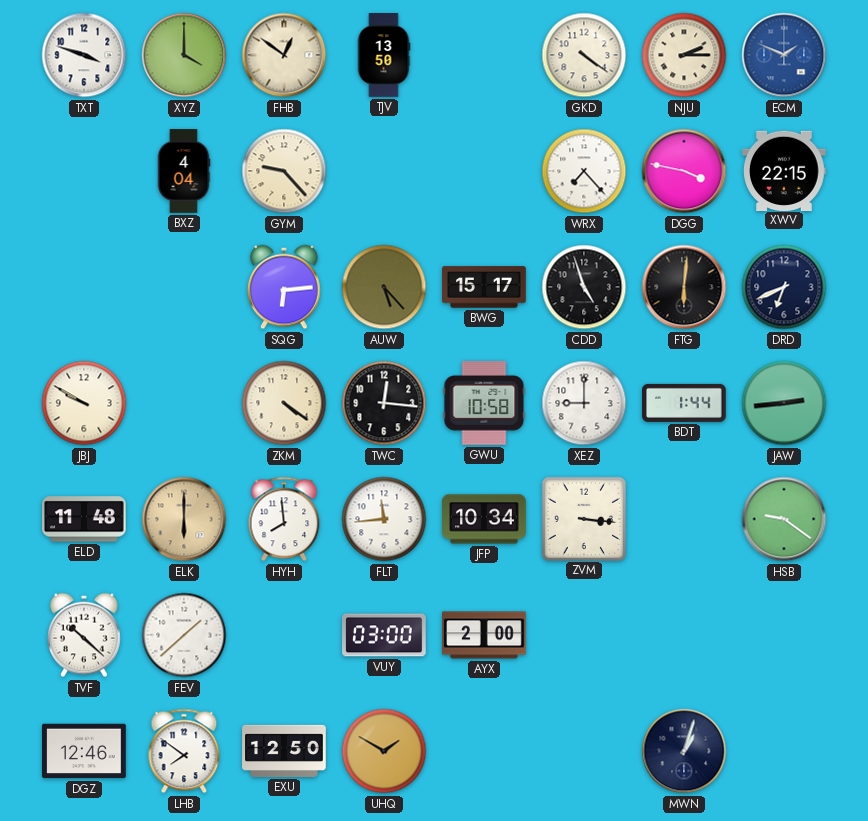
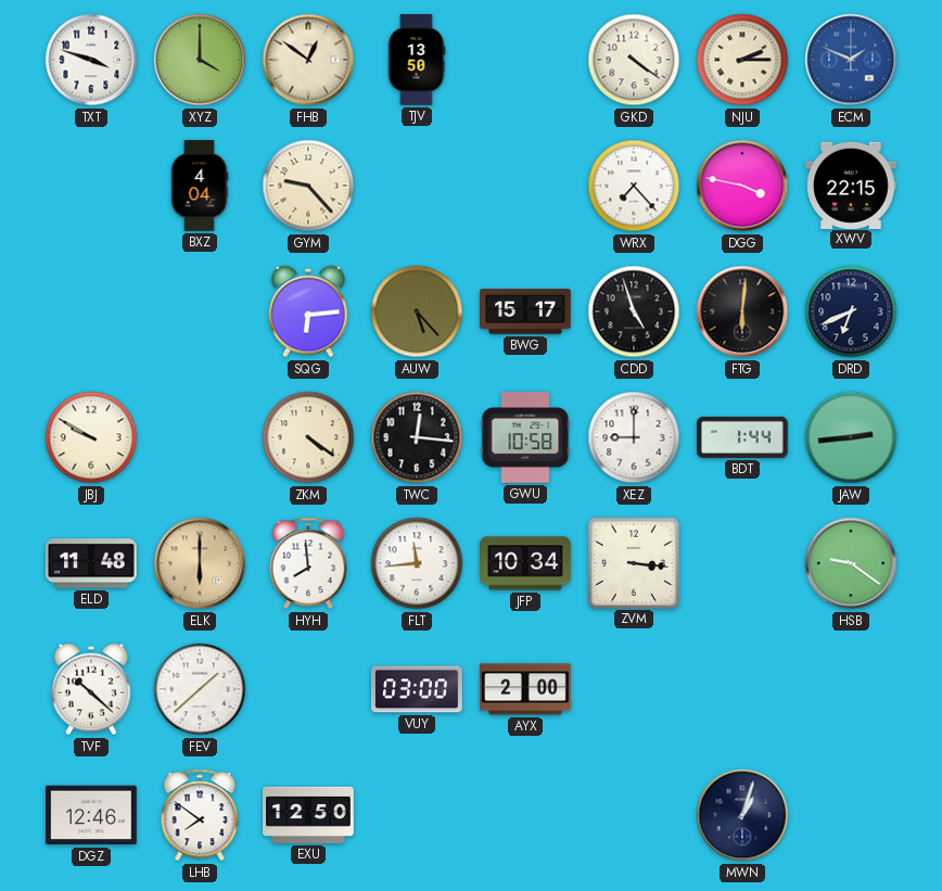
UHQ: 1:50 -> none
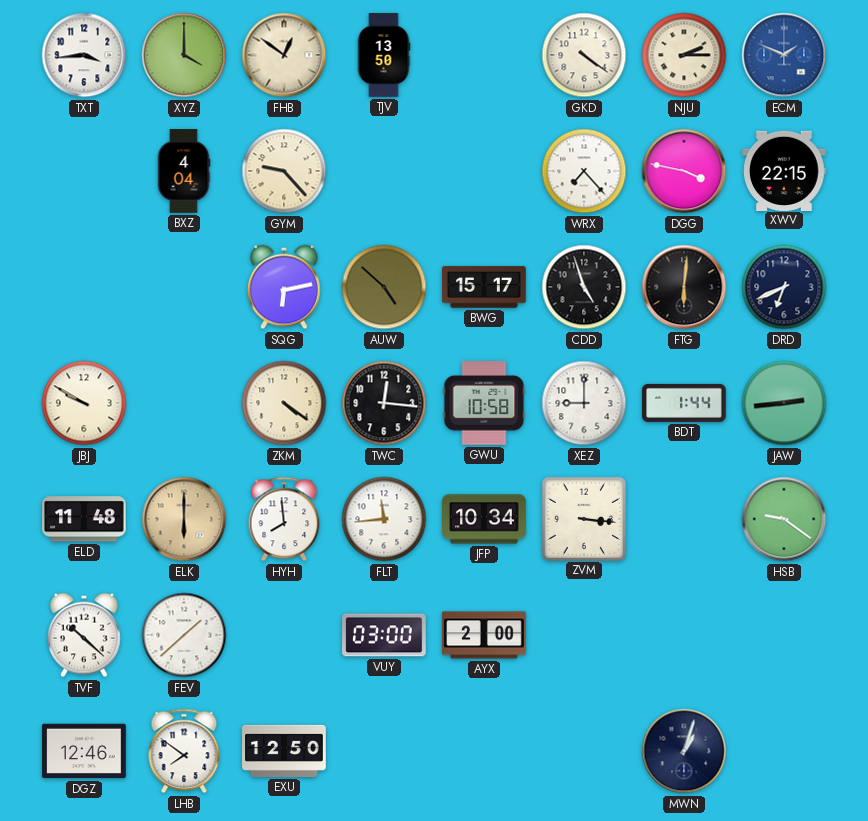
TXT: 3:48 -> 3:44
SQG: 6:14 -> 6:13
AUW: 5:23 -> 4:52
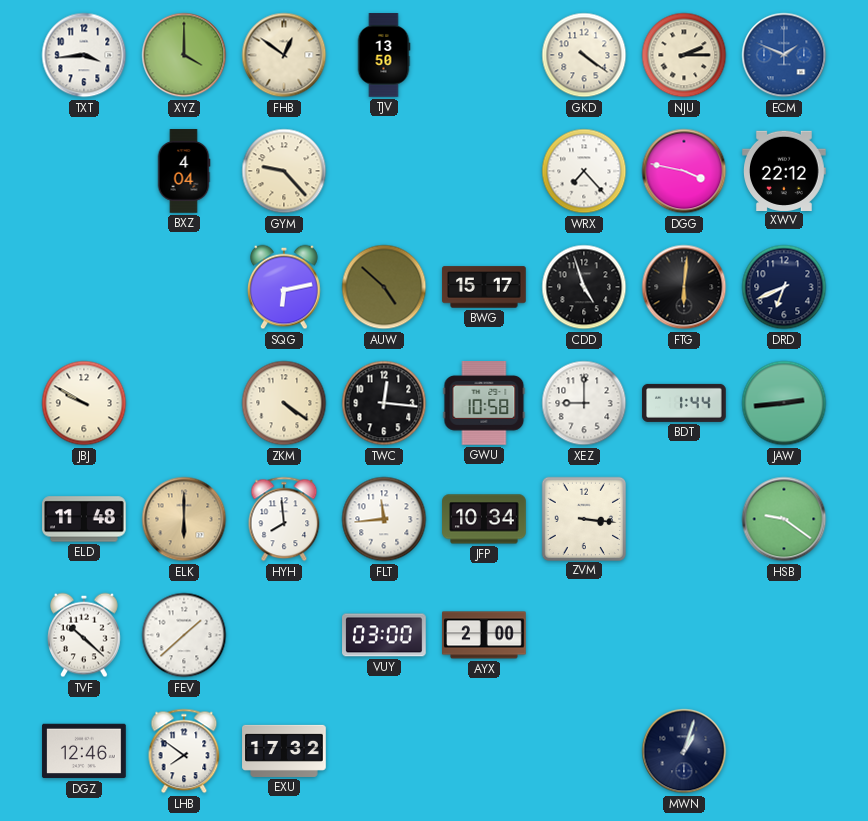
XWV: 22:15 -> 22:12
EXU: 12:50 -> 17:32
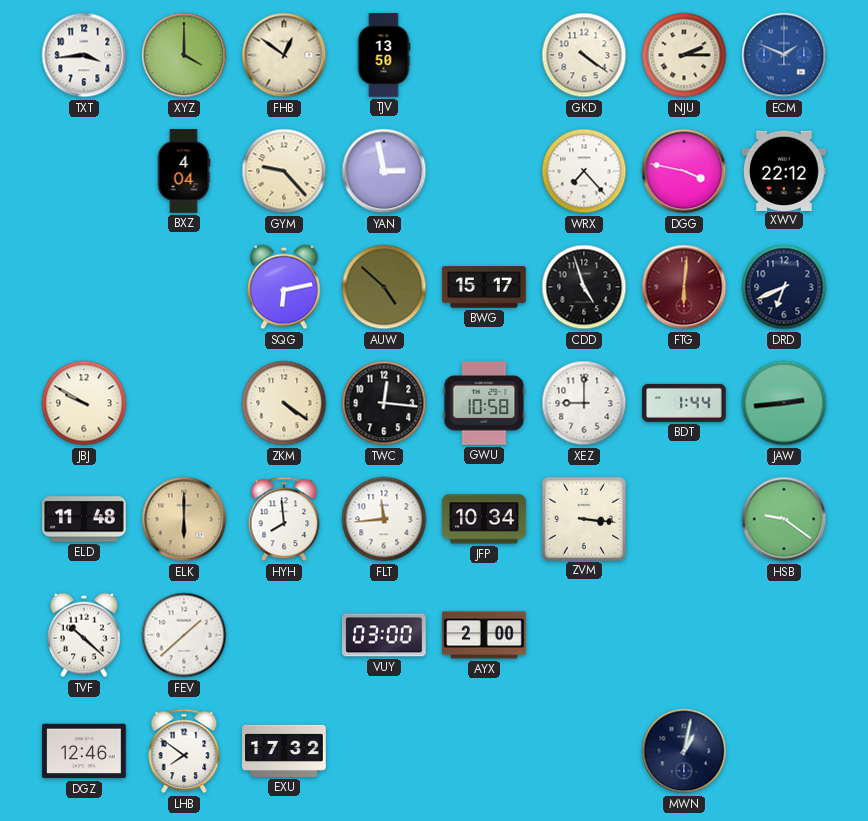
YAN: none -> 2:58
FTG dial: black -> burgundy
MWN: 1:03 -> 1:02
